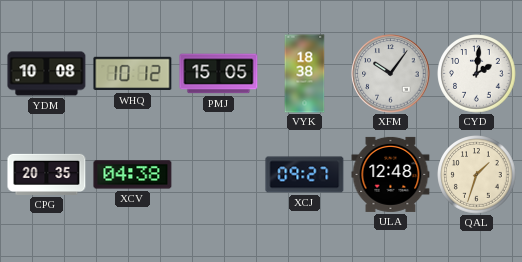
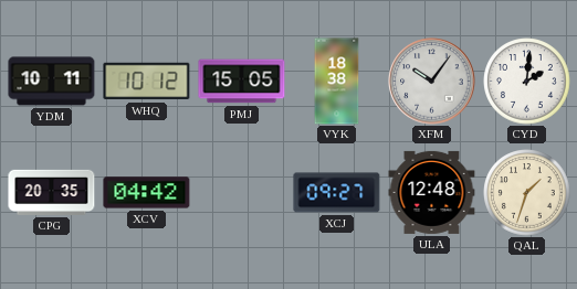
YDM: 10:08 -> 10:11
XCV: 04:38 -> 04:42
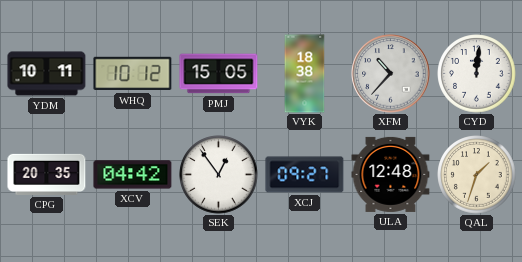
XFM: 10:06 -> 10:37
CYD: 2:01 -> 12:01
SEK: none -> 12:54
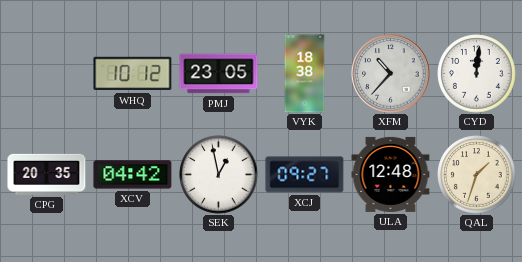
YDM: 10:11 -> none
PMJ: 15:05 -> 23:05
SEK: 12:54 -> 12:58
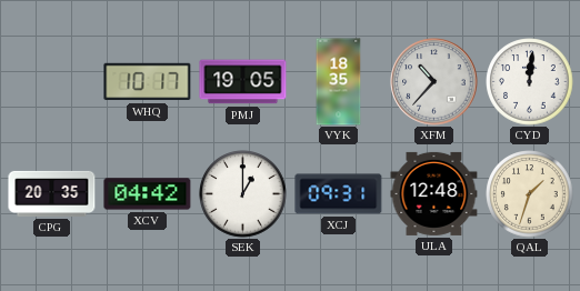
WHQ: 10:12 -> 10:17
PMJ: 23:05 -> 19:05
VYK: 18:38 -> 18:35
SEK: 12:58 -> 1:00
XCJ: 09:27 -> 09:31
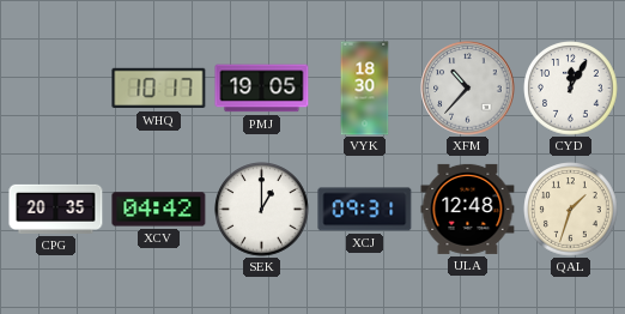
VYK: 18:35 -> 18:30
CYD: 12:01 -> 12:05
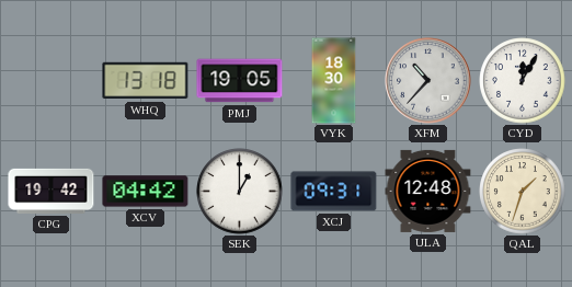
WHQ: 10:17 -> 13:18
CPG: 20:35 -> 19:42
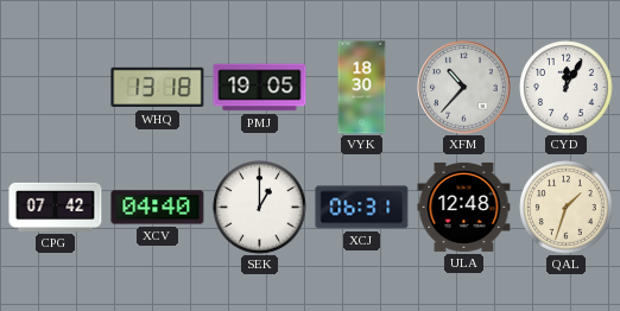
CPG: 19:42 -> 07:42
XCV: 04:42 -> 04:40
XCJ: 09:31 -> 06:31
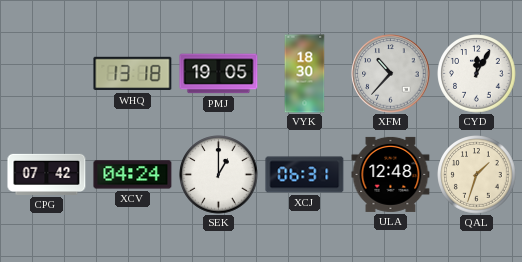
XCV: 04:40 -> 04:24
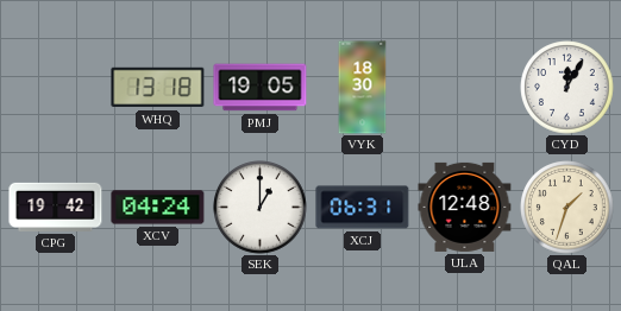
XFM: 10:37 -> none
CPG: 07:42 -> 19:42
